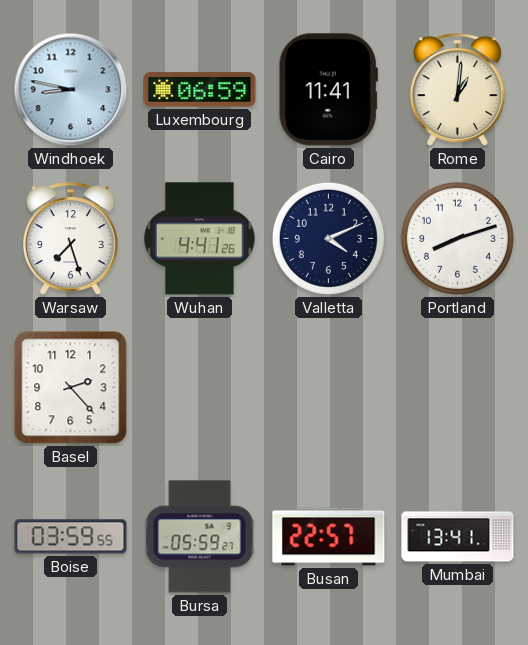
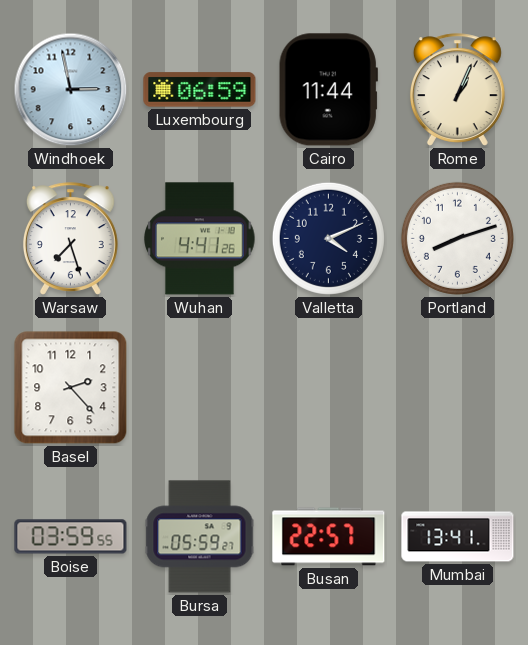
Windhoek: 8:47 -> 2:58
Cairo: 11:41 -> 11:44
Rome: 1:01 -> 1:04
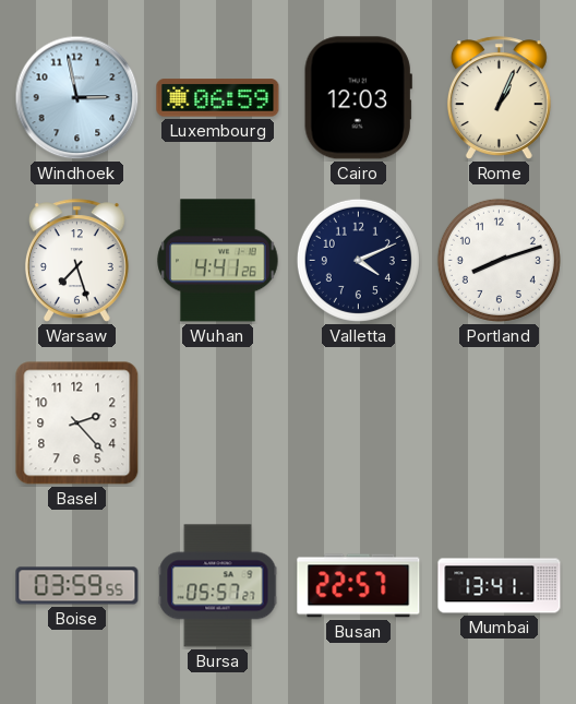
Cairo: 11:44 -> 12:03
Bursa: 05:59 -> 05:57
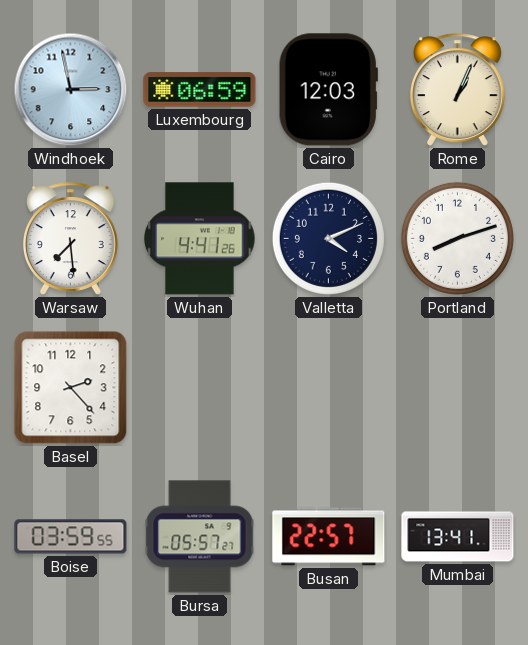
Warsaw: 7:27 -> 7:29
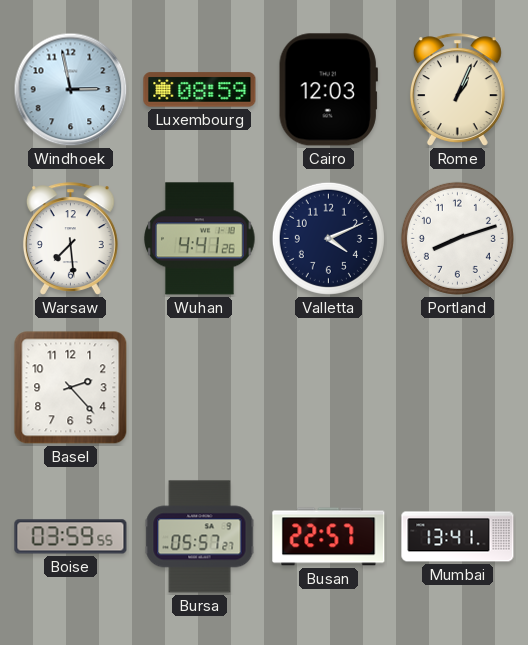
Luxembourg: 06:59 -> 08:59
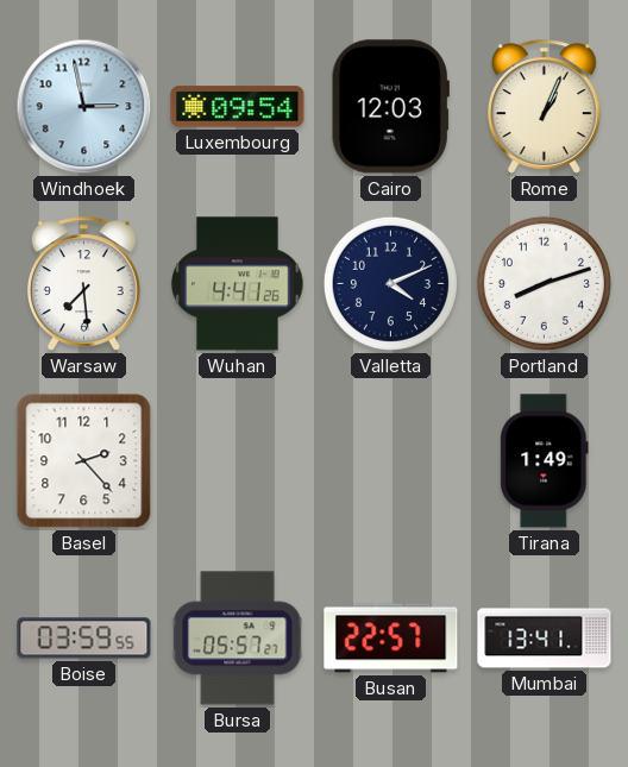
Luxembourg: 08:59 -> 09:54
Tirana: none -> 1:49
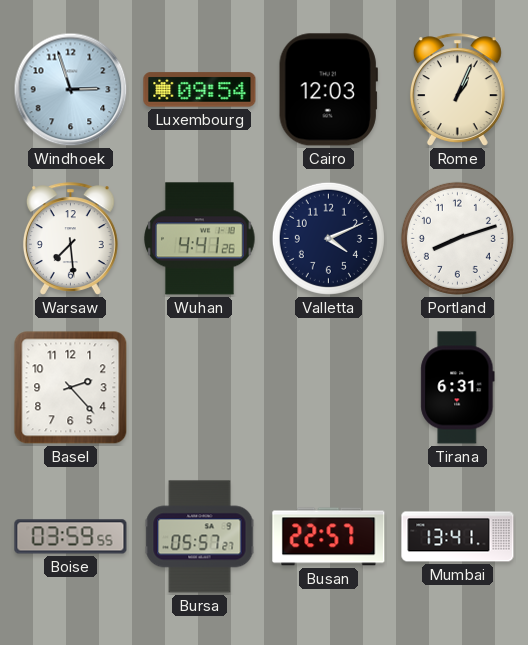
Windhoek: 2:58 -> 2:57
Tirana: 1:49 -> 6:31
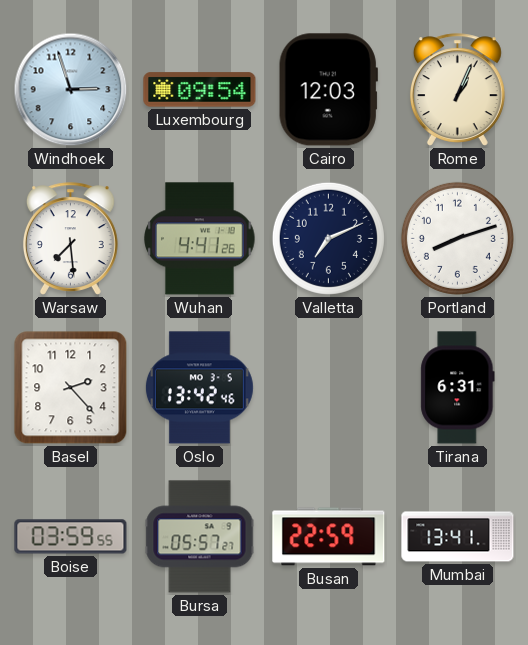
Valletta: 4:11 -> 7:11
Oslo: none -> 13:42
Busan: 22:57 -> 22:59
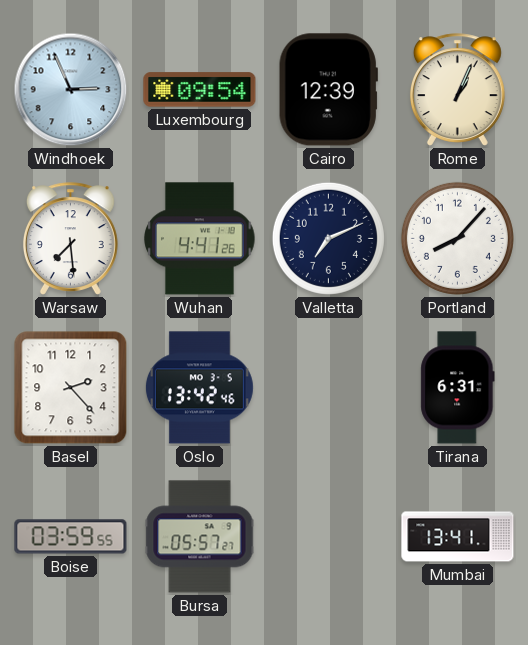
Windhoek: 2:57 -> 2:56
Cairo: 12:03 -> 12:39
Portland: 8:12 -> 8:07
Busan: 22:59 -> none
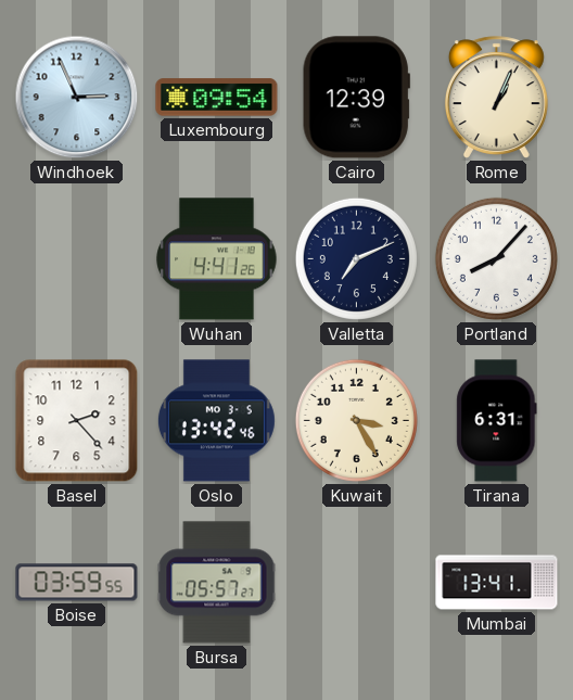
Warsaw: 7:29 -> none
Kuwait: none -> 3:25
